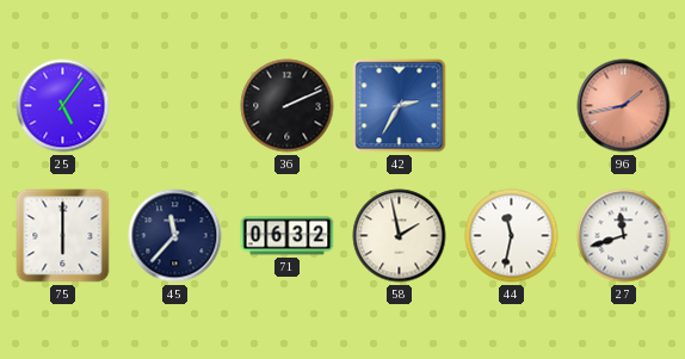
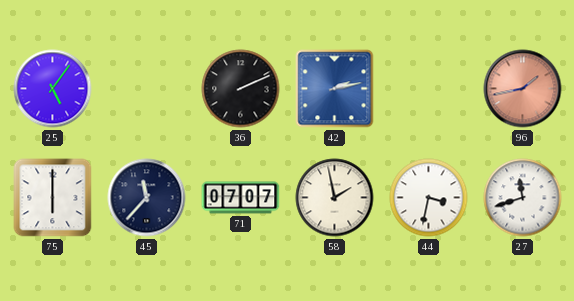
42: 2:35 -> 2:13
71: 06:32 -> 07:07
44: 11:32 -> 3:32
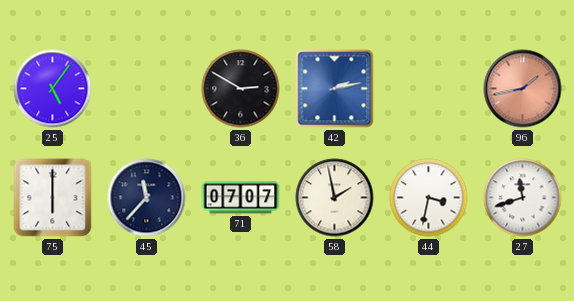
36: 2:11 -> 2:50
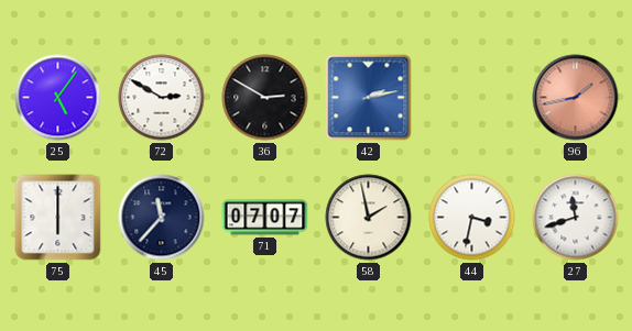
72: none -> 2:50
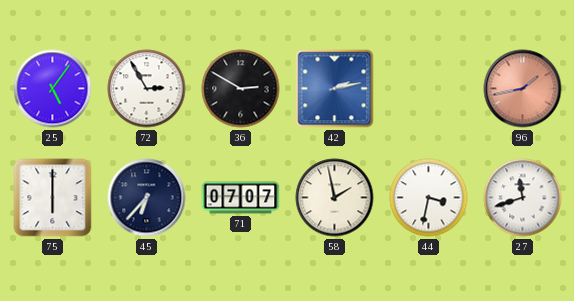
72: 2:50 -> 2:55
45: 11:37 -> 6:37
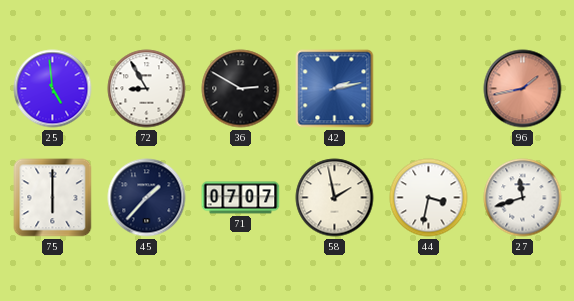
25: 5:06 -> 4:59
72: 2:55 -> 8:55
45: 6:37 -> 1:37
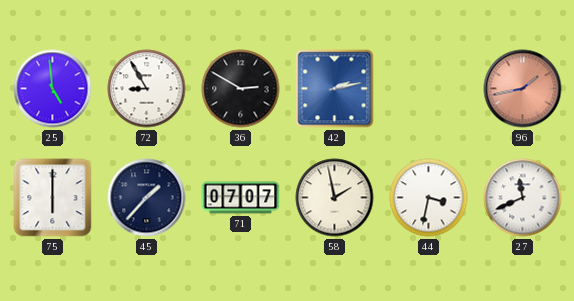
27: 11:42 -> 11:41
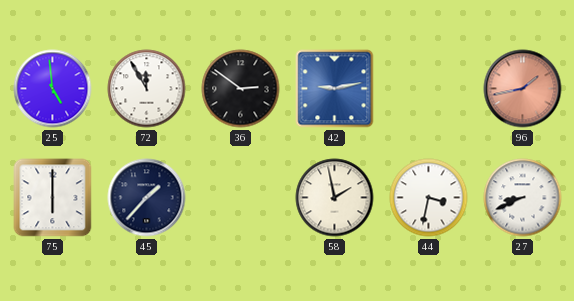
72: 8:55 -> 11:55
36: 2:50 -> 2:51
42: 2:13 -> 9:13
71: 07:07 -> none
27: 11:41 -> 8:41
